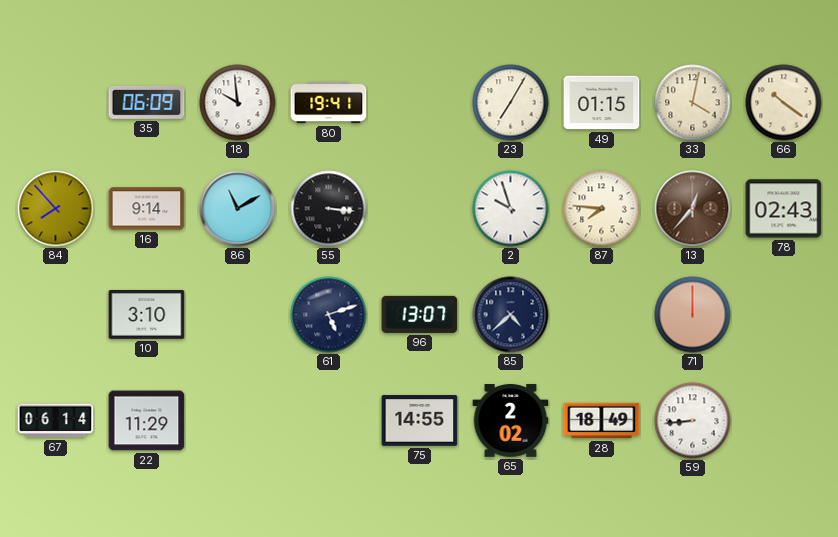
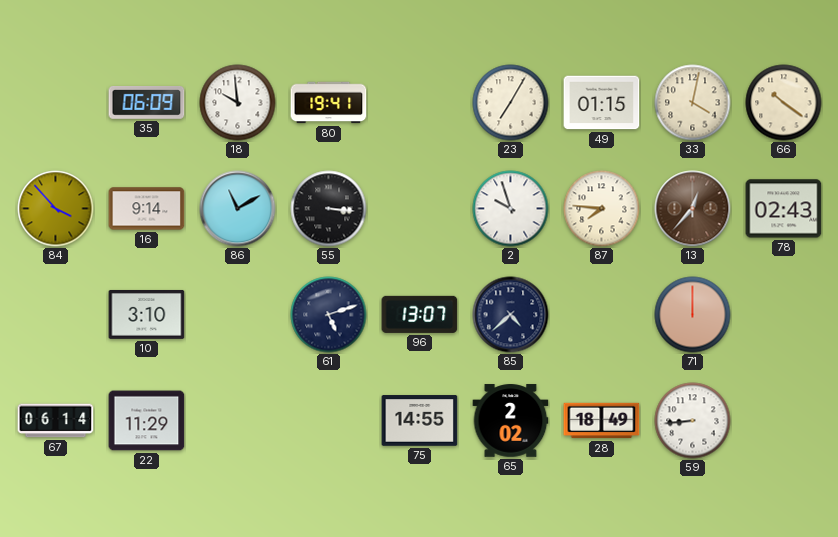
84: 7:53 -> 3:53
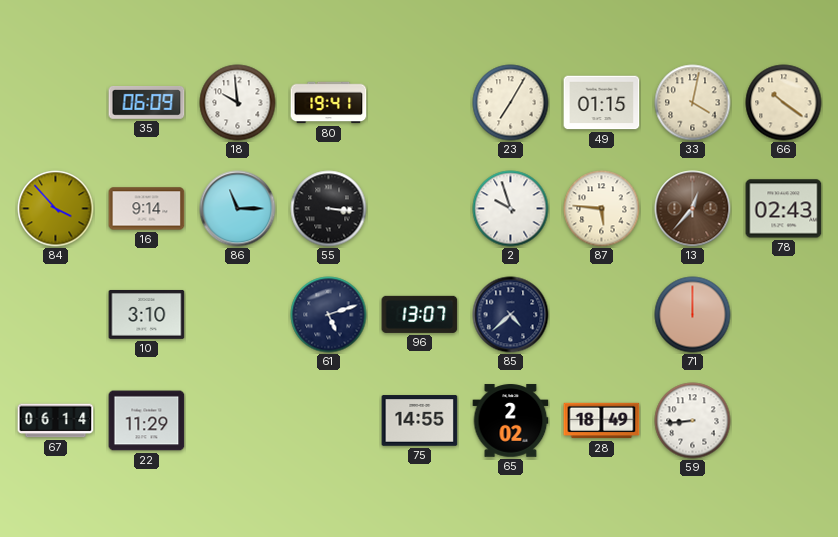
86: 11:10 -> 11:15
87: 7:46 -> 5:46
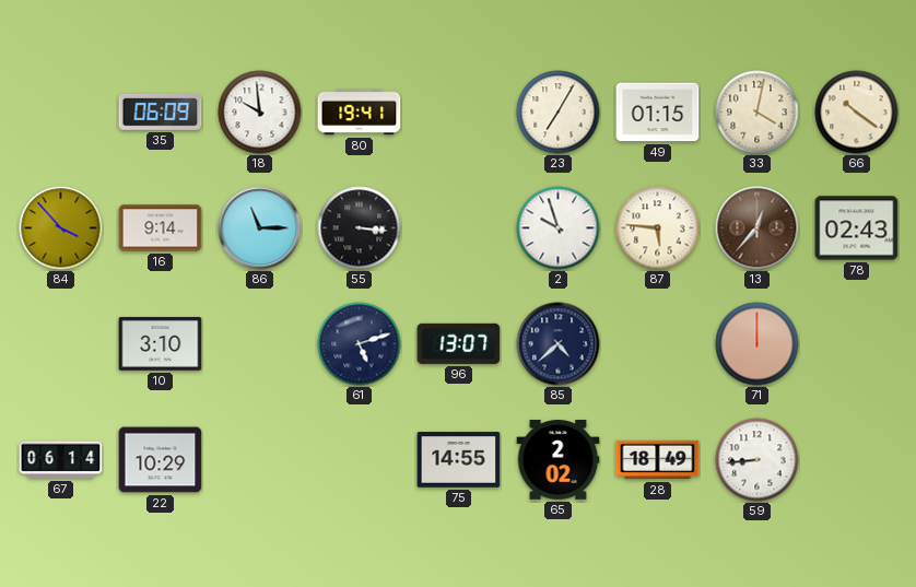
22: 11:29 -> 10:29
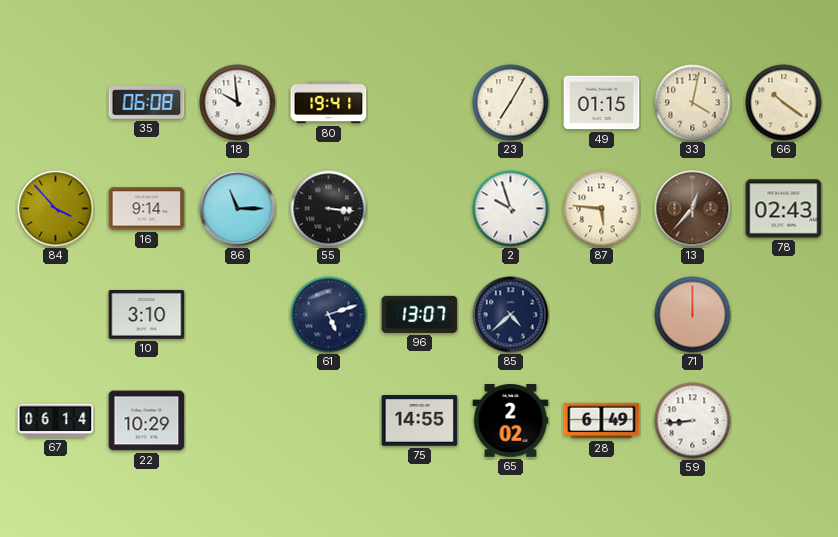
35: 06:09 -> 06:08
28: 18:49 -> 6:49
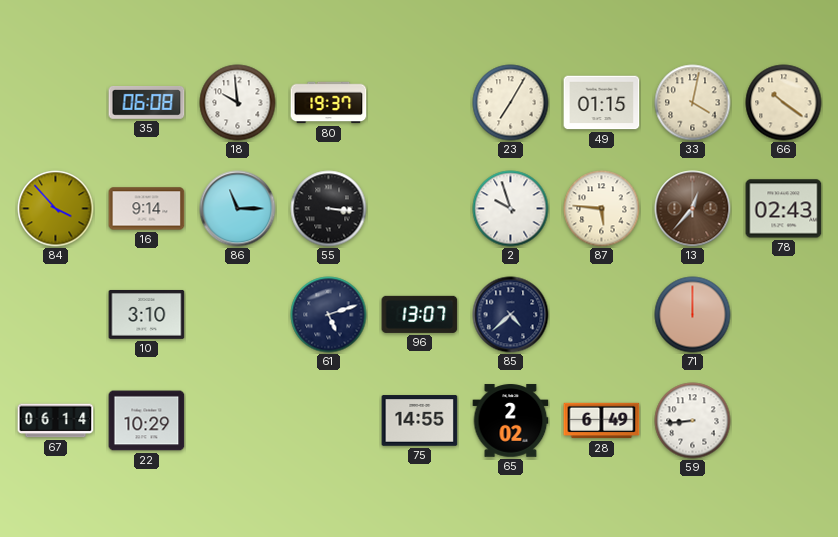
80: 19:41 -> 19:37
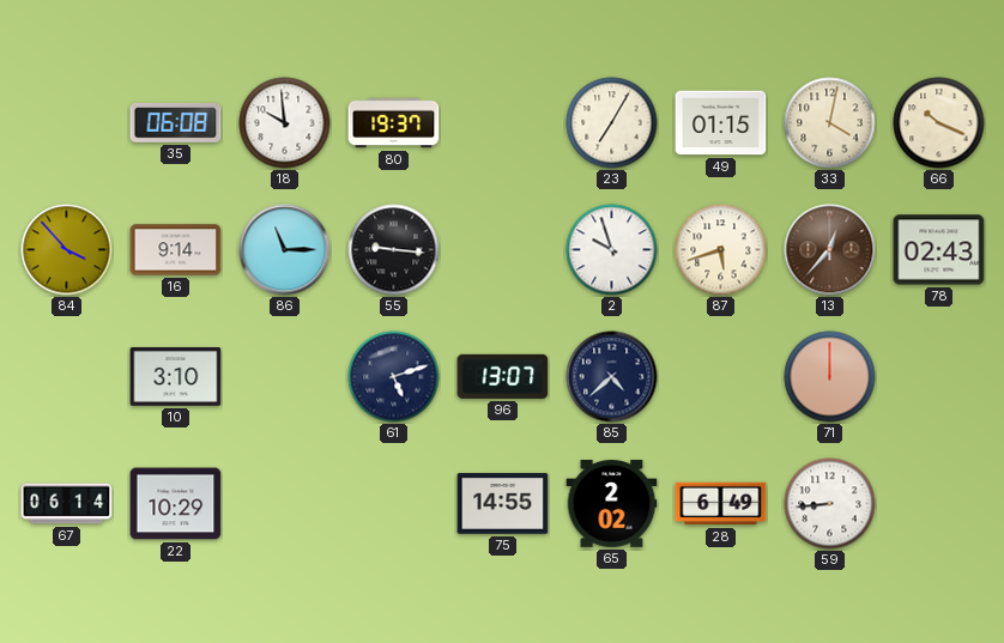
66: 10:21 -> 10:19
55: 3:16 -> 9:16
87: 5:46 -> 5:42
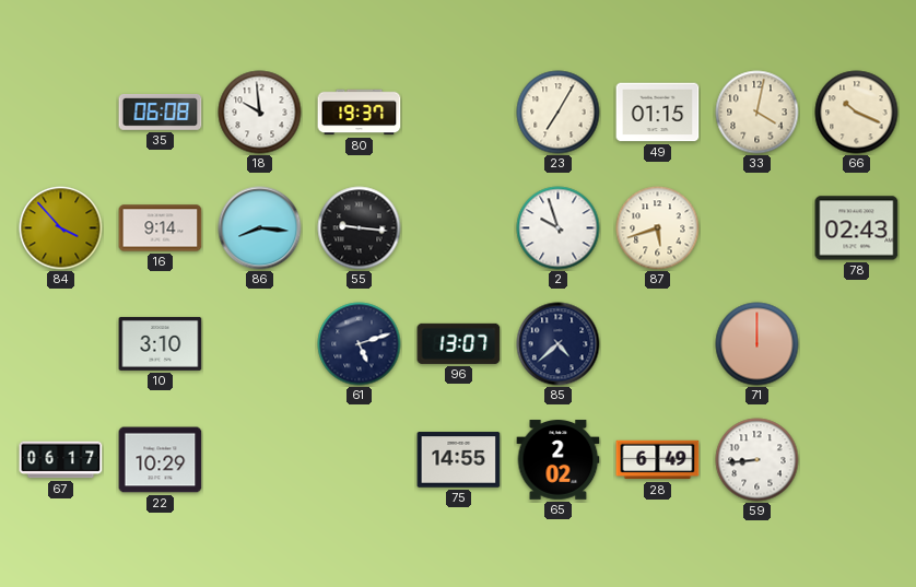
86: 11:15 -> 8:16
13: 12:37 -> none
67: 06:14 -> 06:17
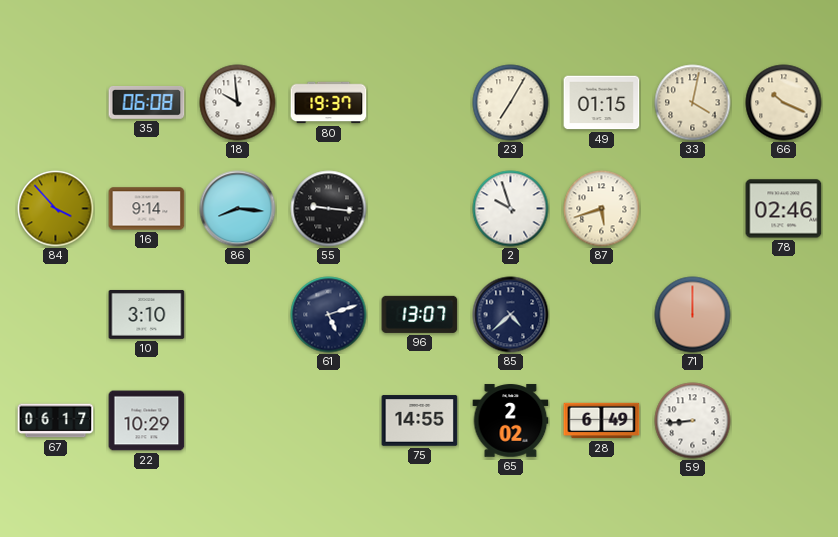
78: 02:43 -> 02:46
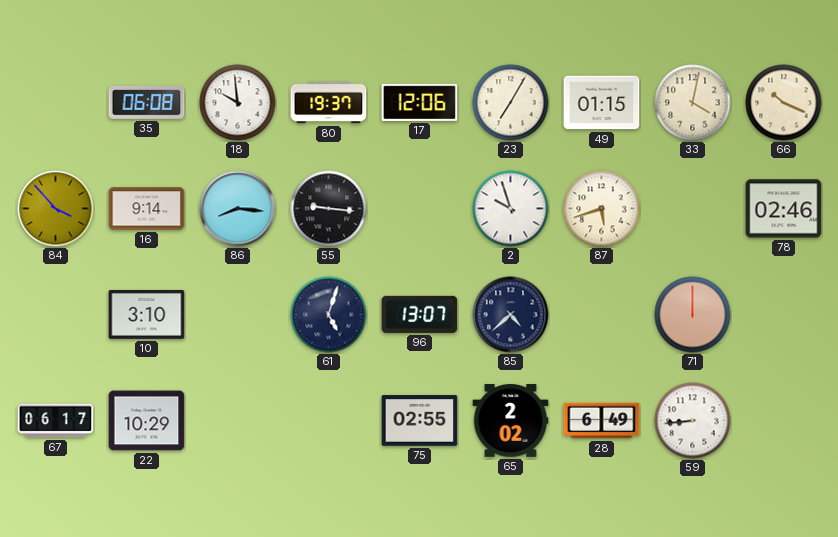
17: none -> 12:06
61: 5:12 -> 5:03
75: 14:55 -> 02:55
